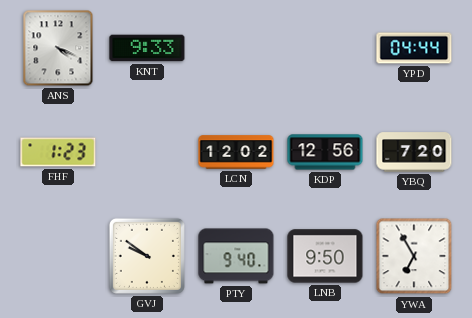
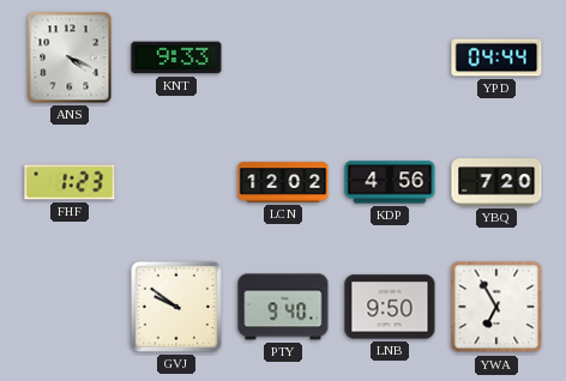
KDP: 12:56 -> 4:56
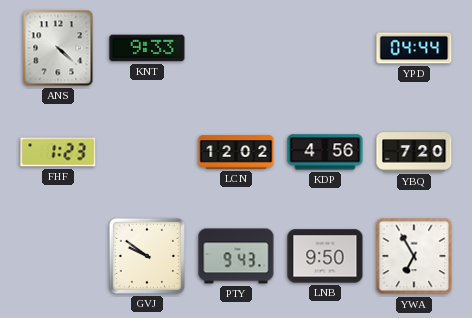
ANS: 4:19 -> 4:22
PTY: 9:40 -> 9:43
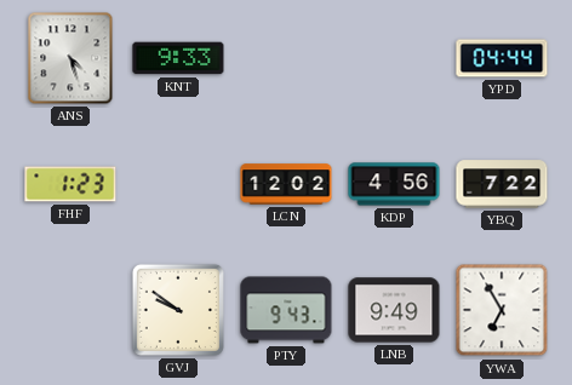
ANS: 4:22 -> 4:27
YBQ: 7:20 -> 7:22
LNB: 9:50 -> 9:49
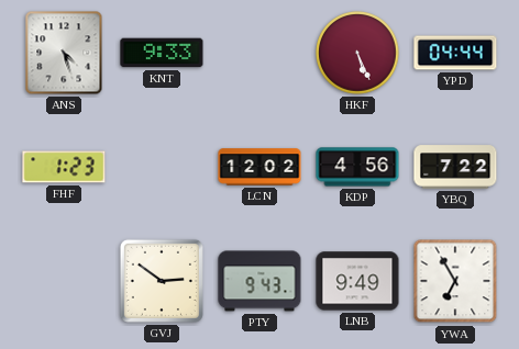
HKF: none -> 5:26
GVJ: 9:51 -> 2:51
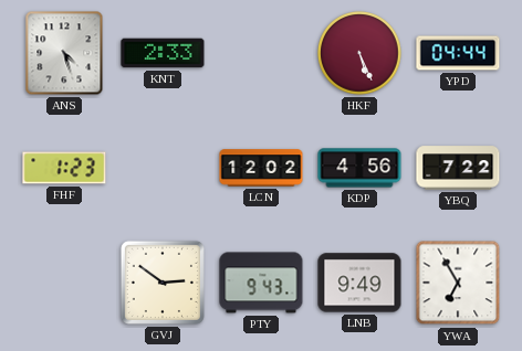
KNT: 9:33 -> 2:33
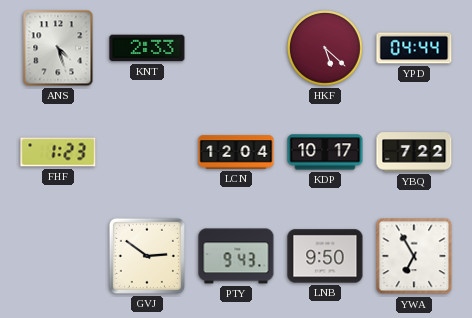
HKF: 5:26 -> 5:22
LCN: 12:02 -> 12:04
KDP: 4:56 -> 10:17
LNB: 9:49 -> 9:50
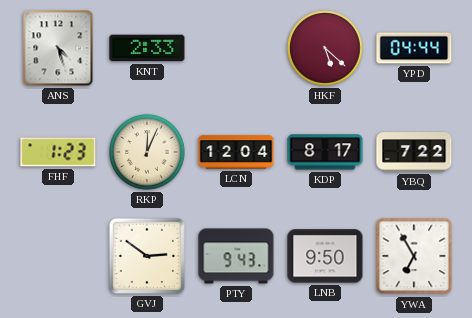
RKP: none -> 12:04
KDP: 10:17 -> 8:17
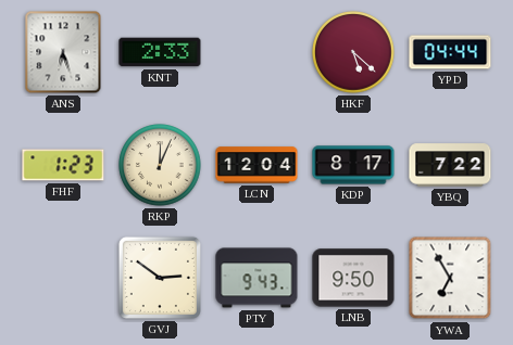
ANS: 4:27 -> 6:27
